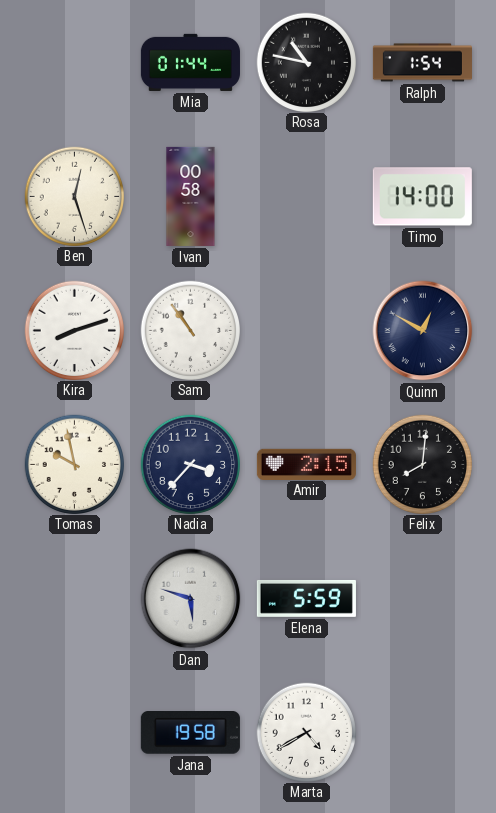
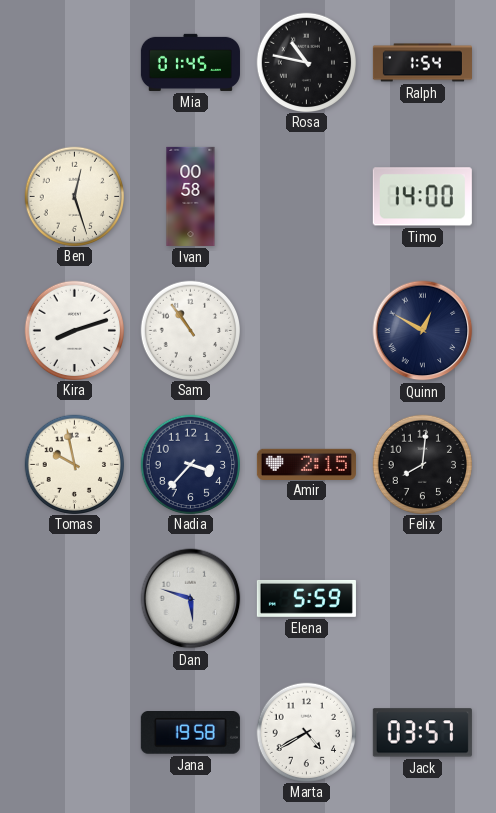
Mia: 01:44 -> 01:45
Jack: none -> 03:57
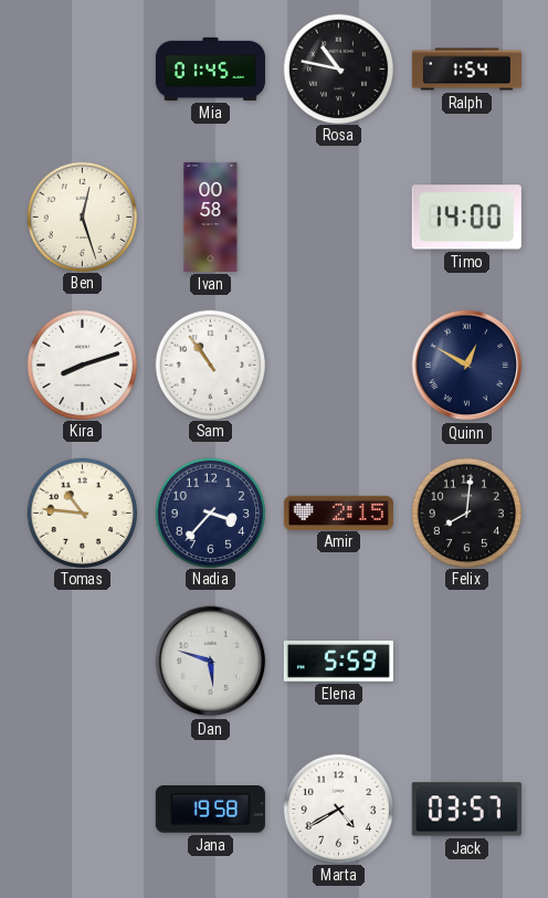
Tomas: 9:58 -> 10:46
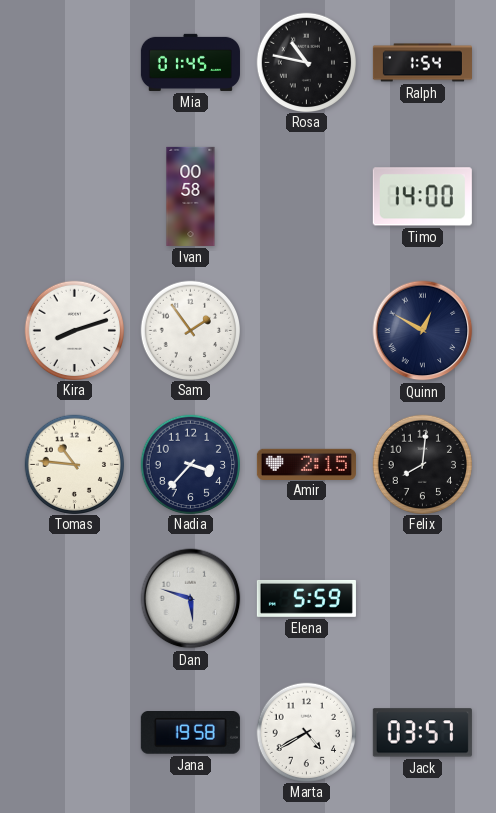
Ben: 12:27 -> none
Sam: 10:54 -> 1:54
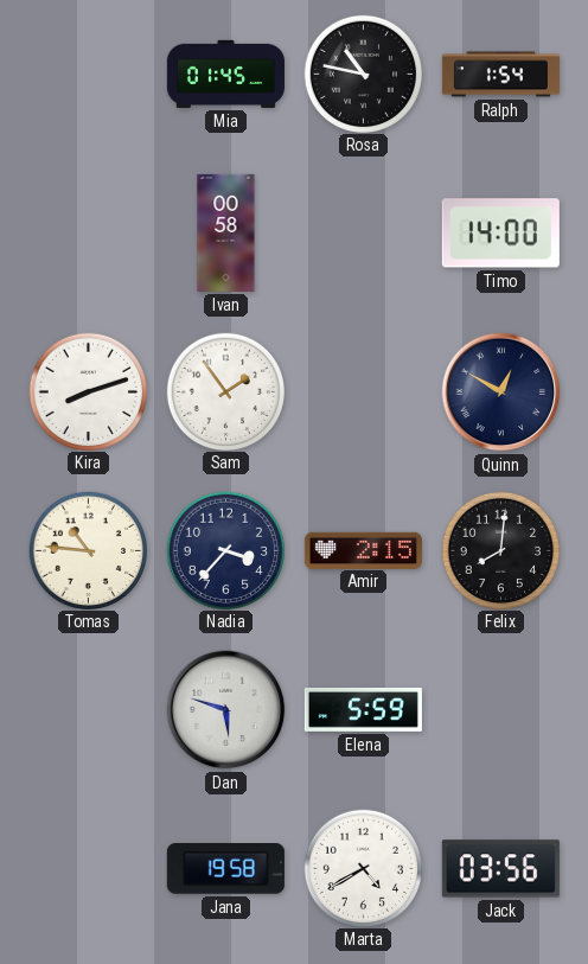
Jack: 03:57 -> 03:56
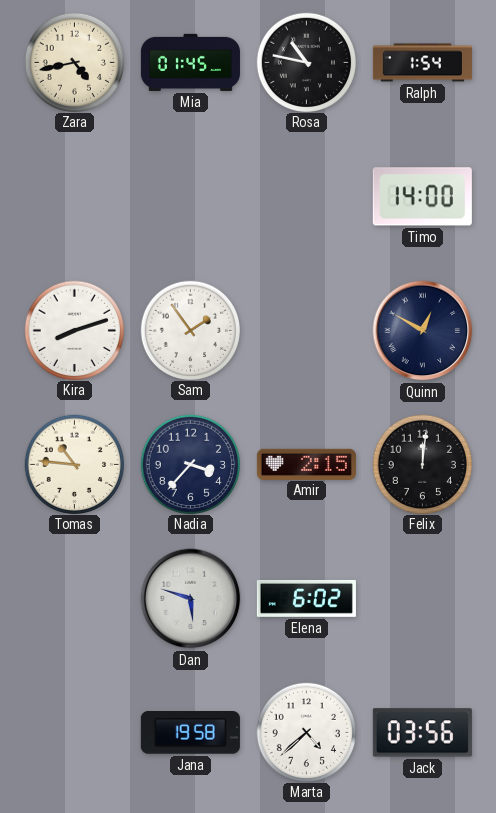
Zara: none -> 4:43
Ivan: 00:58 -> none
Felix: 8:01 -> 12:01
Elena: 5:59 -> 6:02
Marta: 4:40 -> 4:38
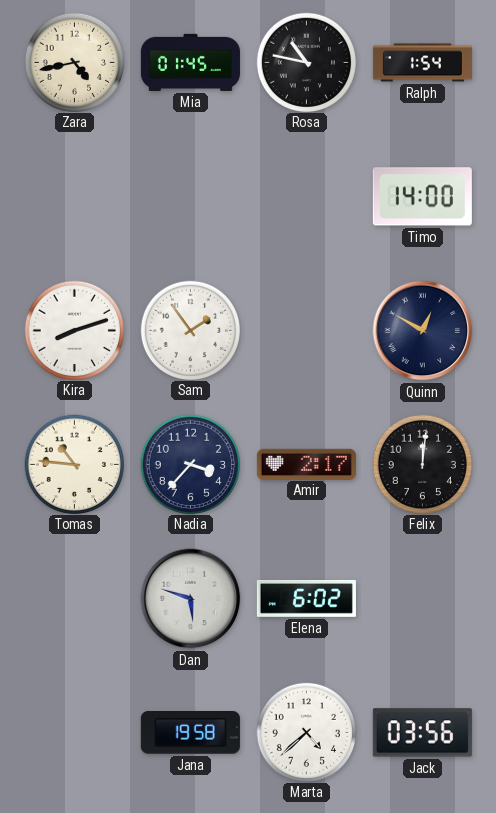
Amir: 2:15 -> 2:17
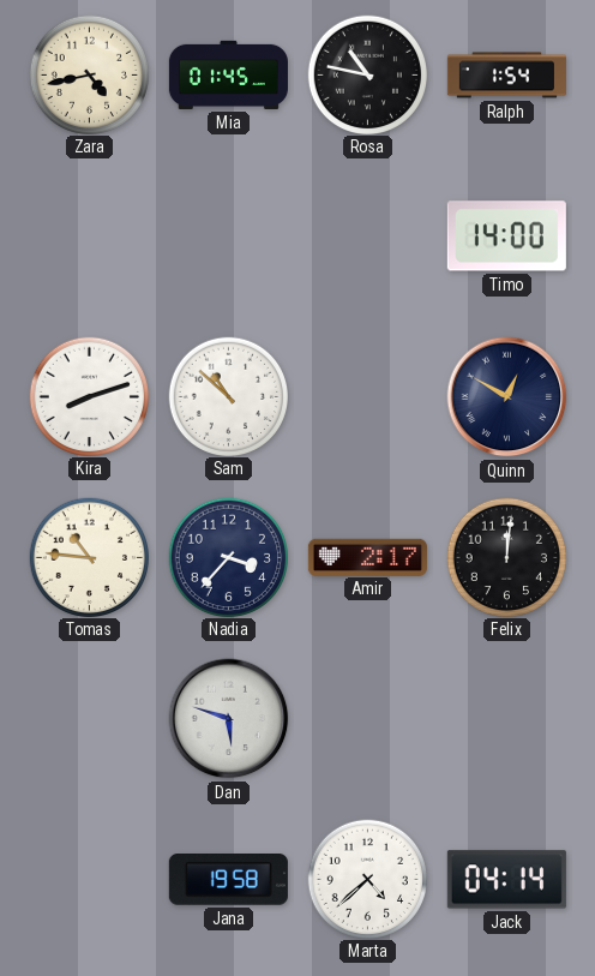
Sam: 1:54 -> 10:52
Elena: 6:02 -> none
Jack: 03:56 -> 04:14
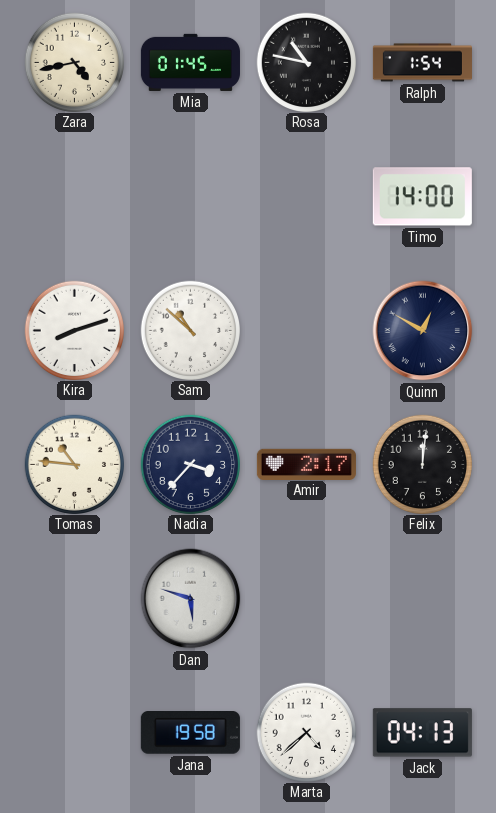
Jack: 04:14 -> 04:13
